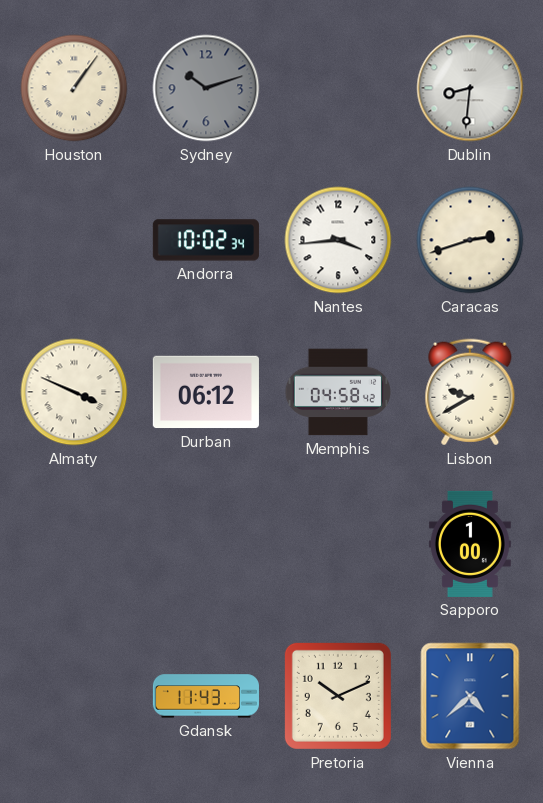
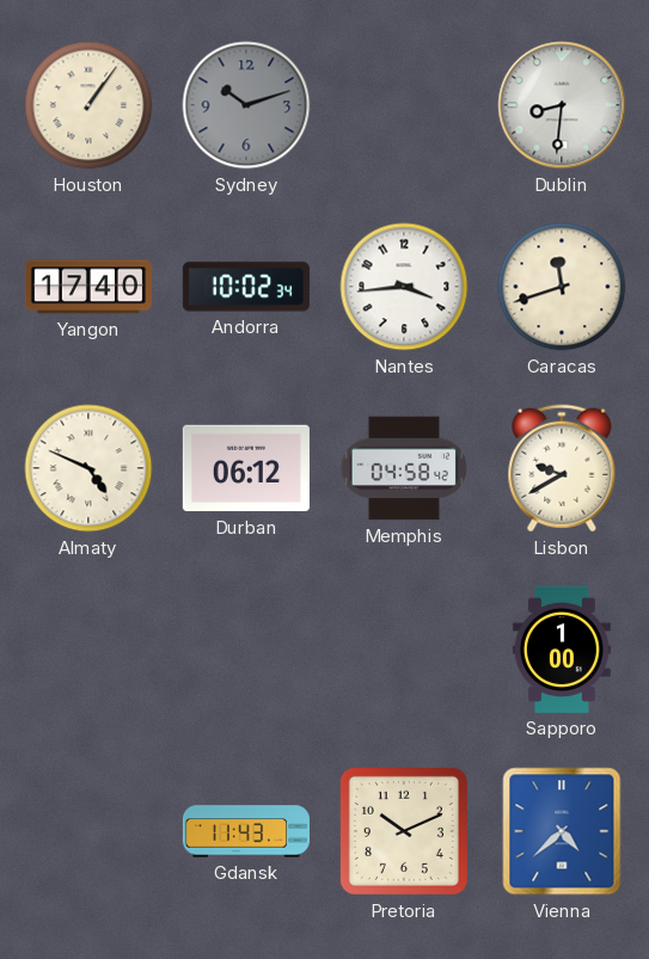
Yangon: none -> 17:40
Caracas: 2:42 -> 11:42
Almaty: 3:49 -> 4:49
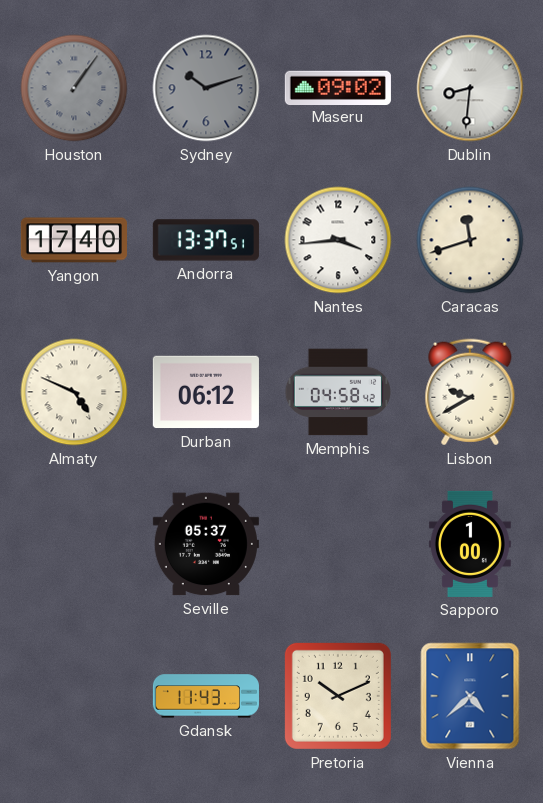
Houston dial: cream -> grey
Maseru: none -> 09:02
Andorra: 10:02 -> 13:37
Seville: none -> 05:37
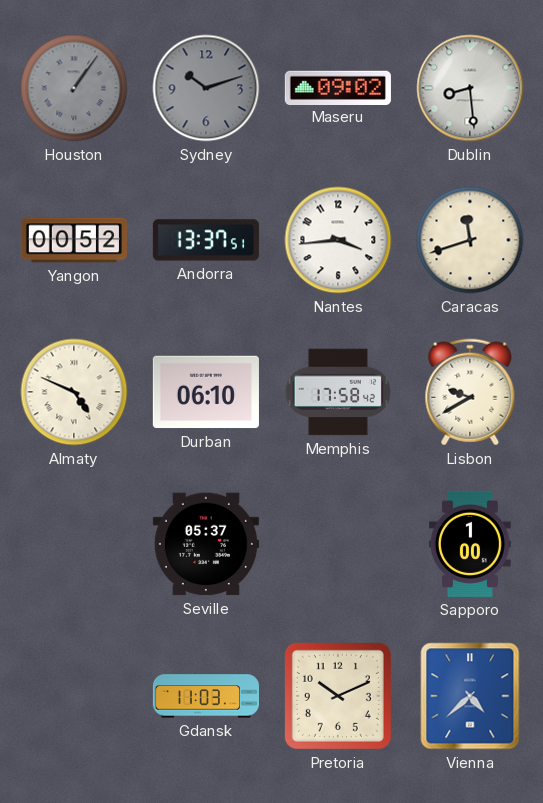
Dublin: 8:31 -> 8:29
Yangon: 17:40 -> 00:52
Durban: 06:12 -> 06:10
Memphis: 04:58 -> 17:58
Gdansk: 11:43 -> 11:03
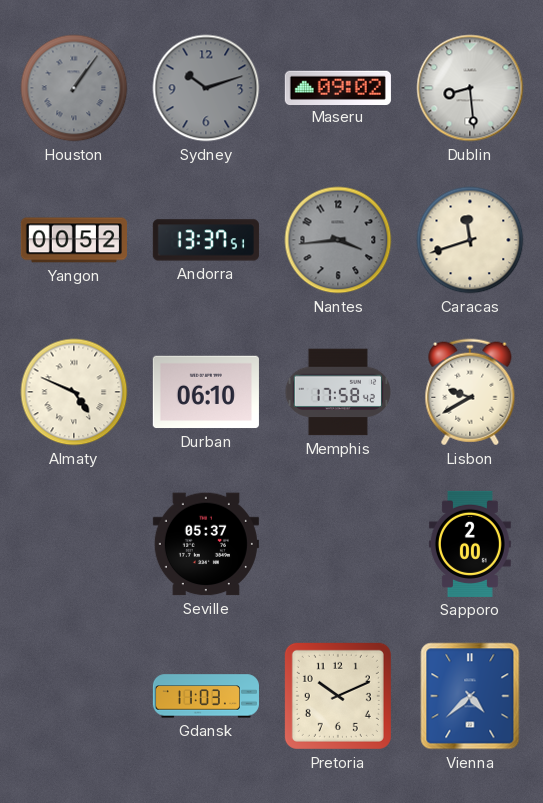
Nantes dial: white -> grey
Sapporo: 1:00 -> 2:00
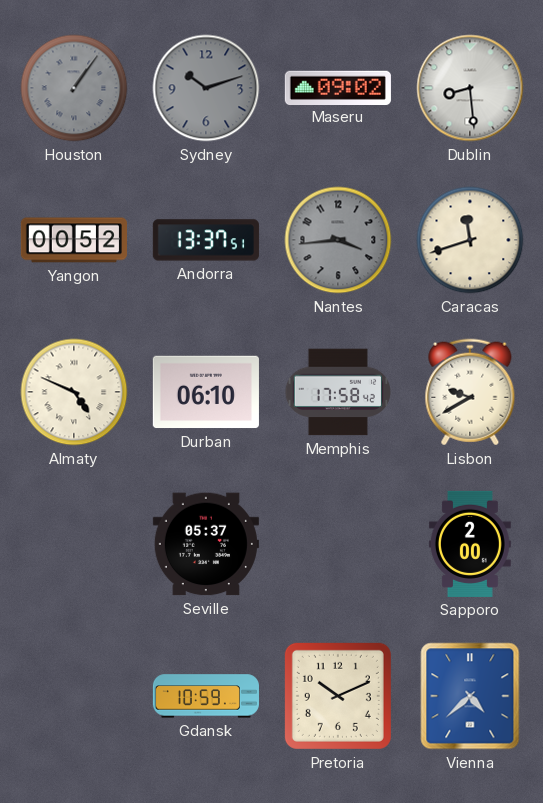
Gdansk: 11:03 -> 10:59
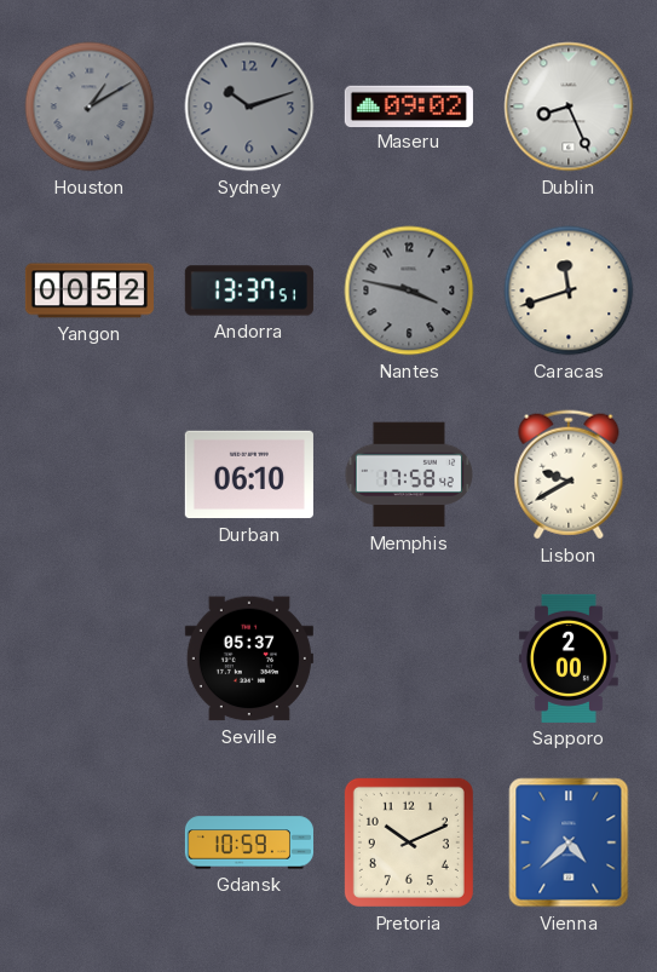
Houston: 1:06 -> 1:10
Dublin: 8:29 -> 8:26
Nantes: 3:44 -> 3:47
Almaty: 4:49 -> none
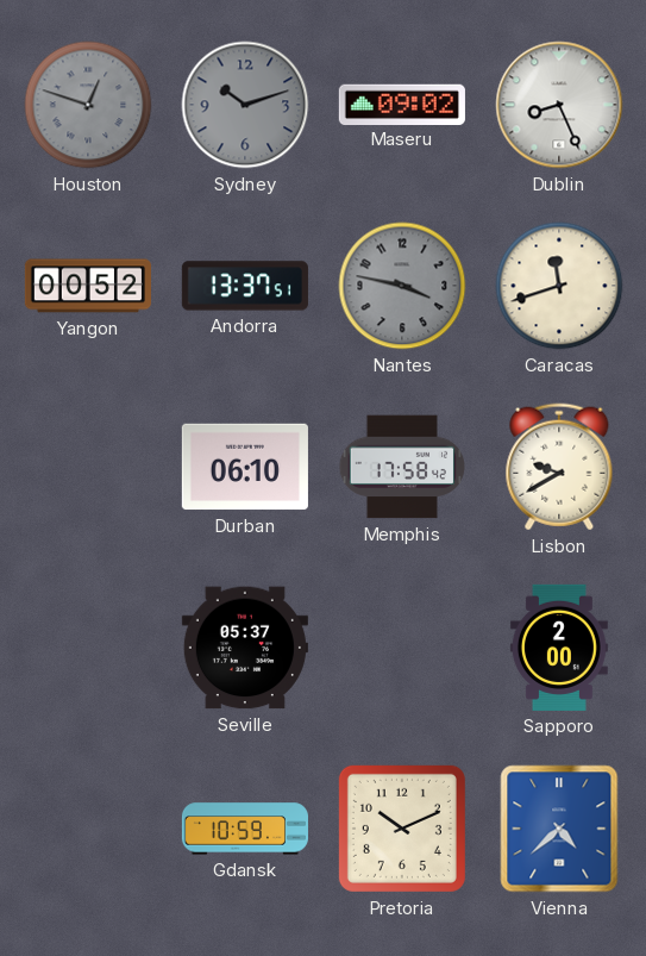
Houston: 1:10 -> 12:48
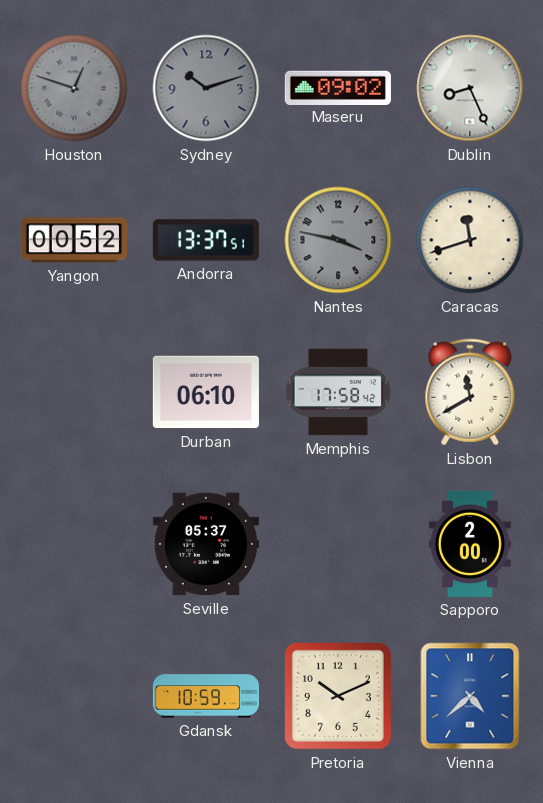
Lisbon: 9:40 -> 11:40
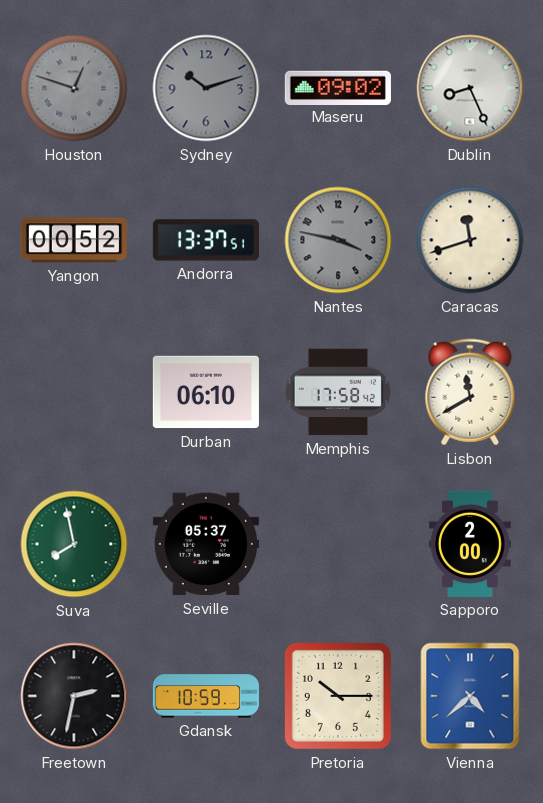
Suva: none -> 7:58
Freetown: none -> 2:32
Pretoria: 10:11 -> 10:15
